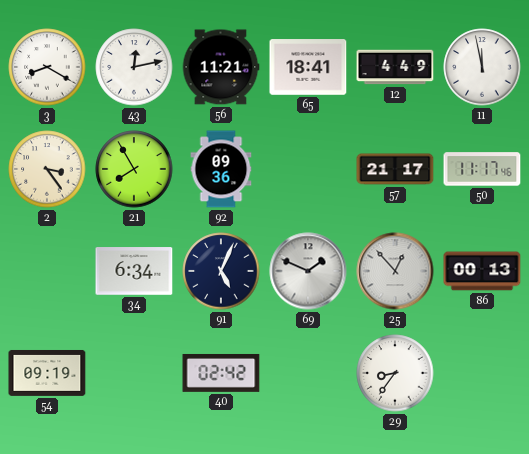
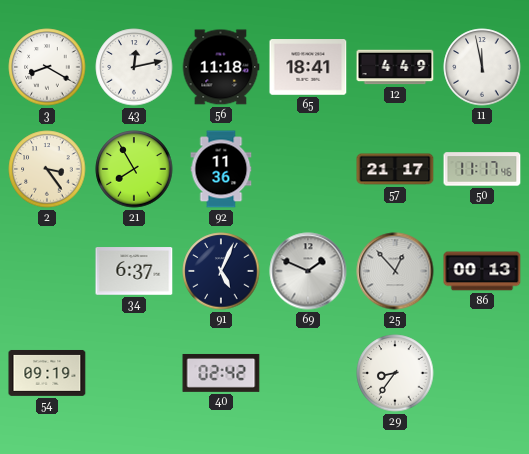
56: 11:21 -> 11:18
92: 09:36 -> 11:36
34: 6:34 -> 6:37
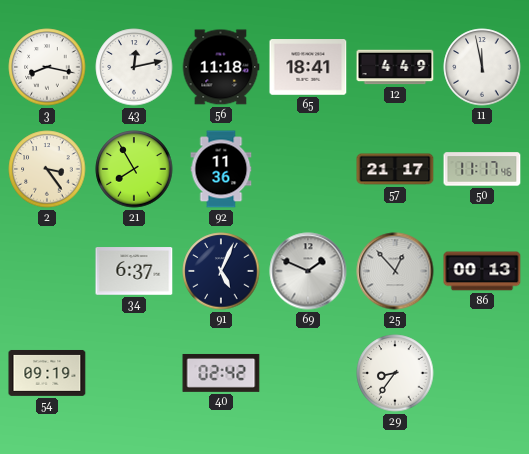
3: 8:20 -> 8:17
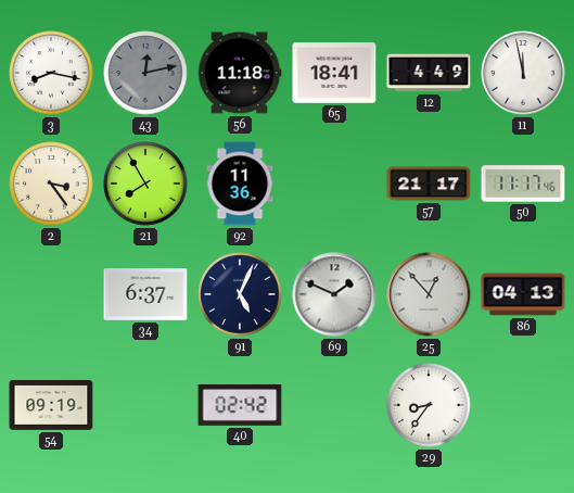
43 dial: white -> grey
86: 00:13 -> 04:13
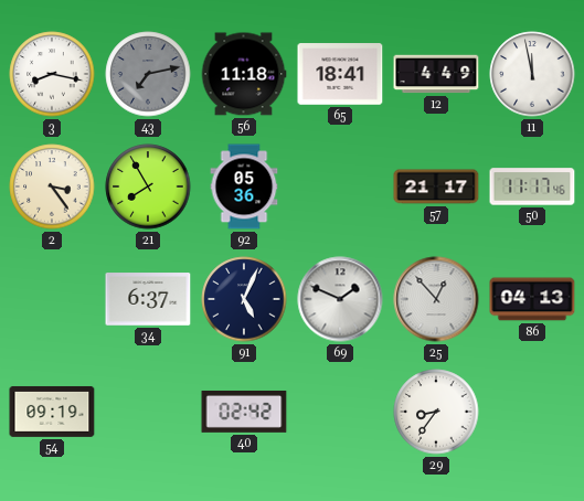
43: 12:13 -> 7:13
92: 11:36 -> 05:36
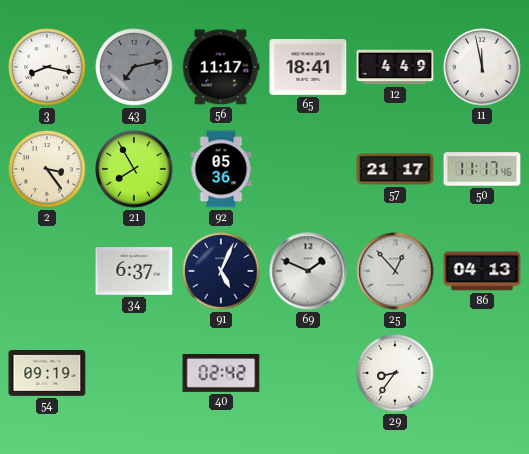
56: 11:18 -> 11:17
